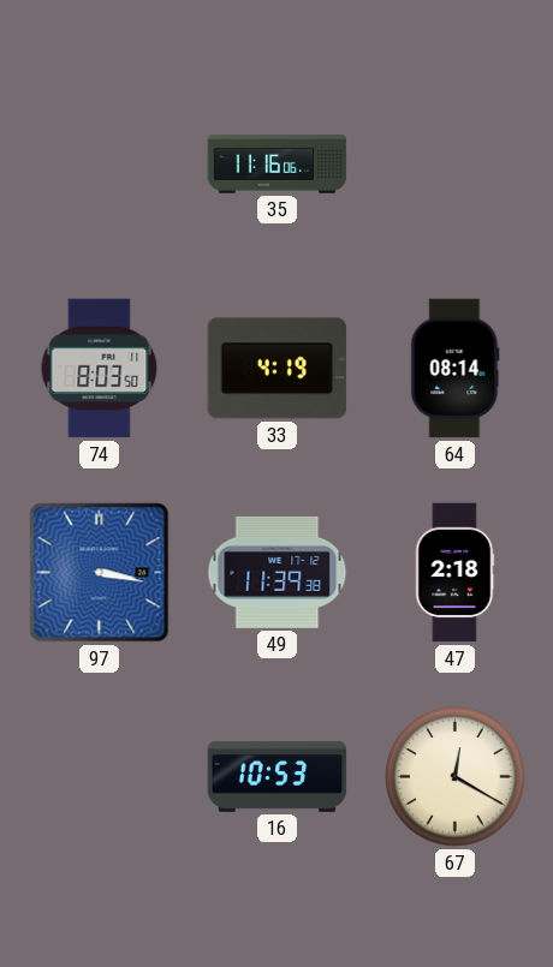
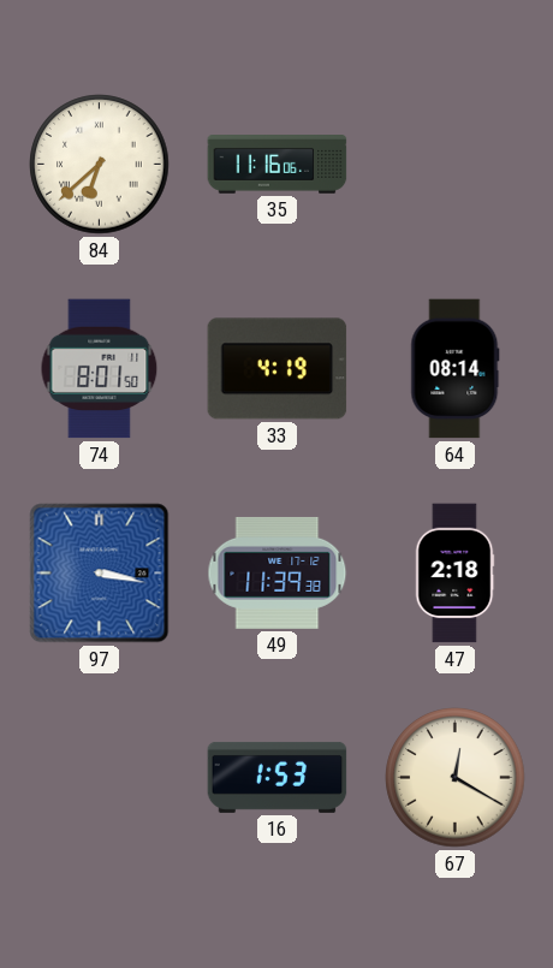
84: none -> 6:38
74: 8:03 -> 8:01
16: 10:53 -> 1:53
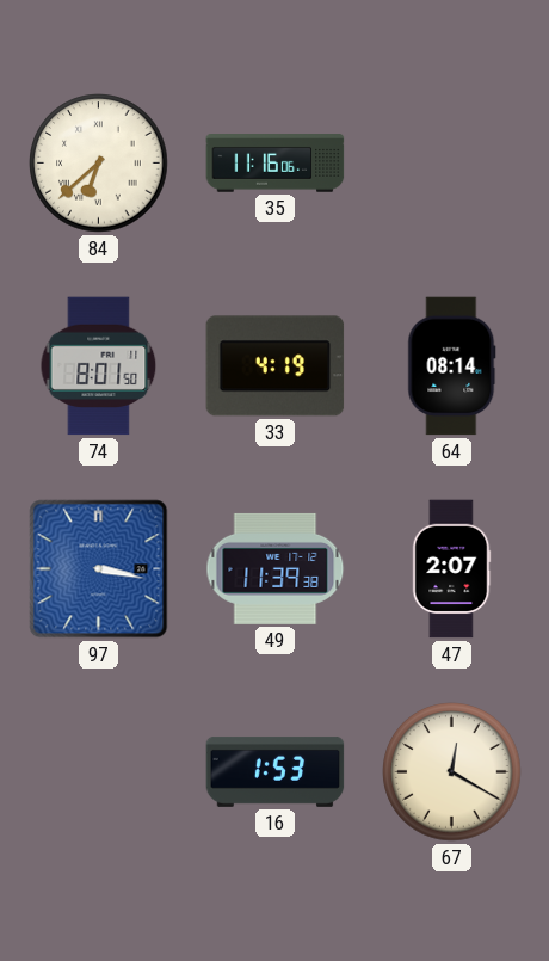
47: 2:18 -> 2:07
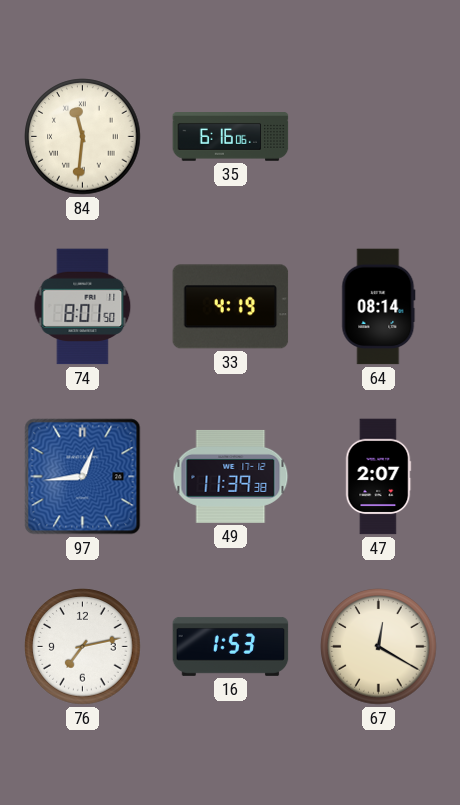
84: 6:38 -> 11:31
35: 11:16 -> 6:16
97: 3:17 -> 12:44
76: none -> 7:13
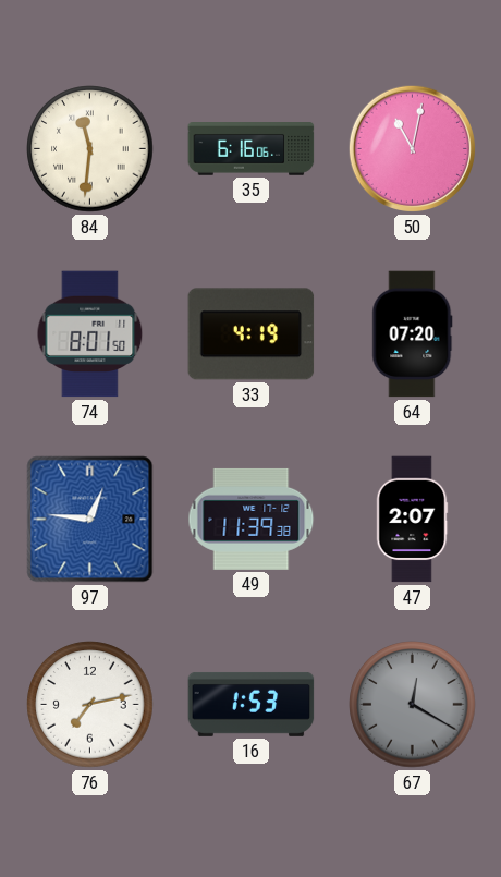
50: none -> 11:02
64: 08:14 -> 07:20
97: 12:44 -> 12:46
67 dial: cream -> grey
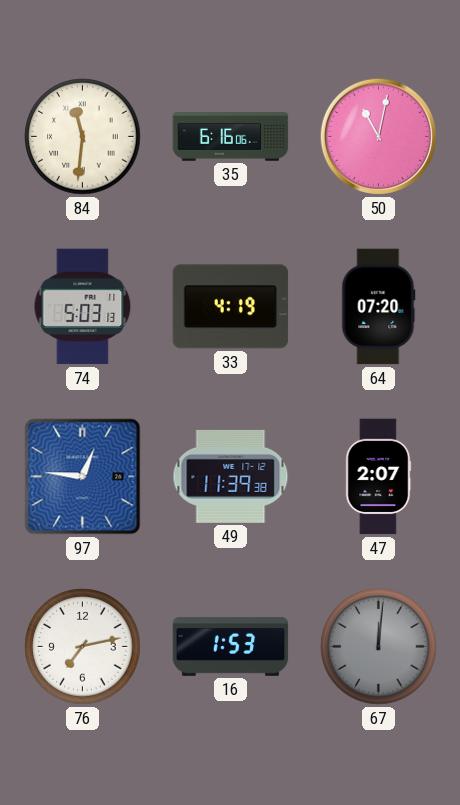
74: 8:01 -> 5:03
67: 12:20 -> 12:01
